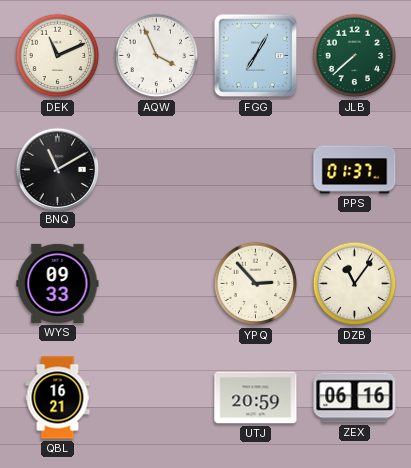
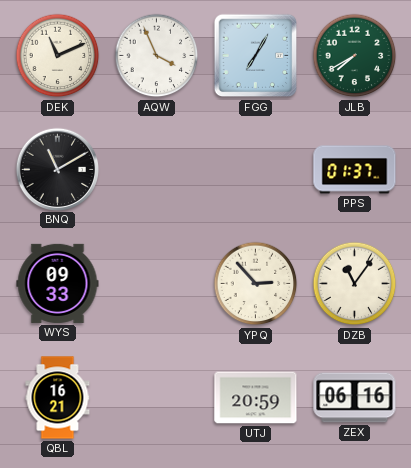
JLB: 7:38 -> 7:40
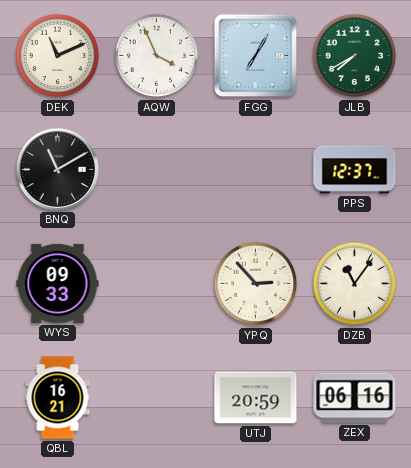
PPS: 01:37 -> 12:37
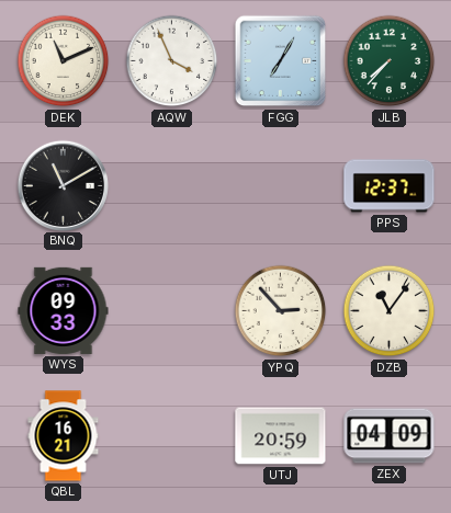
JLB: 7:40 -> 7:37
ZEX: 06:16 -> 04:09
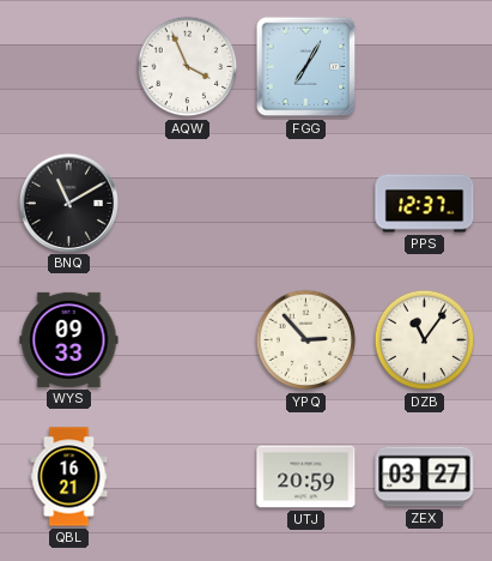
DEK: 11:11 -> none
JLB: 7:37 -> none
ZEX: 04:09 -> 03:27
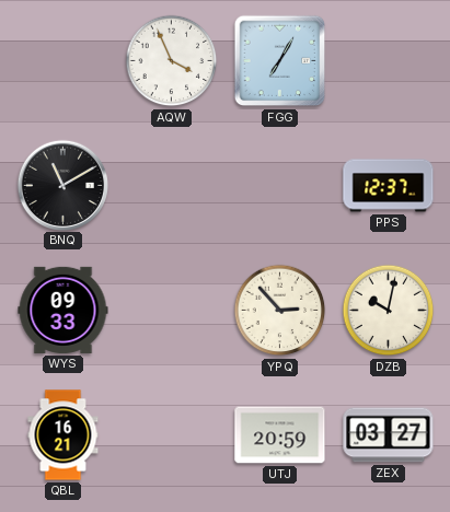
DZB: 11:06 -> 10:02
